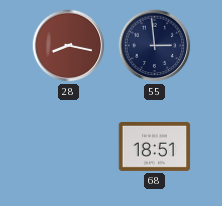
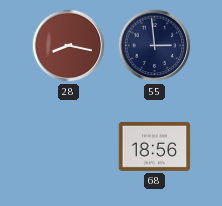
68: 18:51 -> 18:56
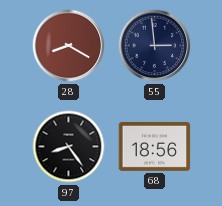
28: 8:17 -> 8:20
97: none -> 8:24
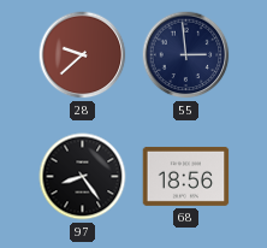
28: 8:20 -> 9:38
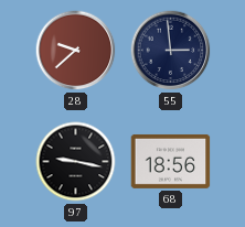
97: 8:24 -> 9:17
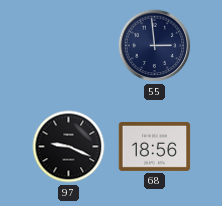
28: 9:38 -> none
97: 9:17 -> 9:19
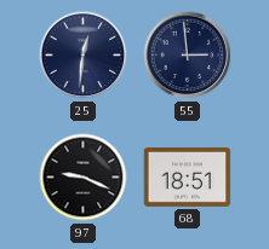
25: none -> 12:31
68: 18:56 -> 18:51
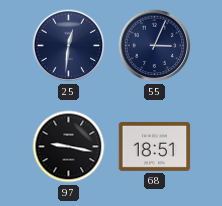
55: 2:59 -> 3:04
97: 9:19 -> 9:17
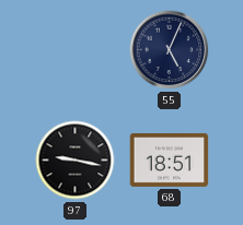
25: 12:31 -> none
55: 3:04 -> 5:04
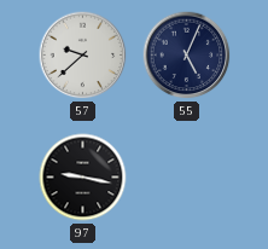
57: none -> 9:38
68: 18:51 -> none
